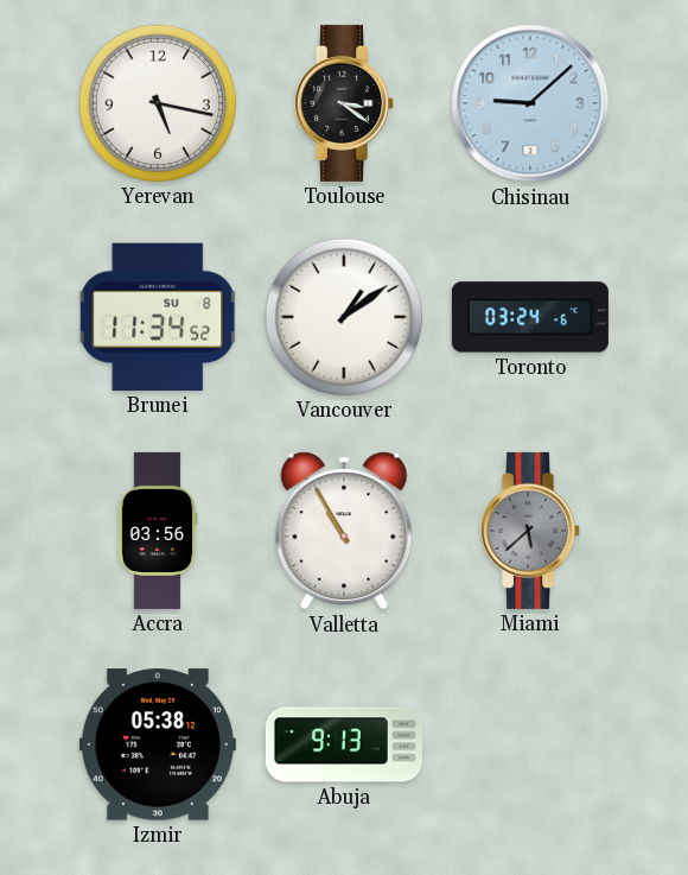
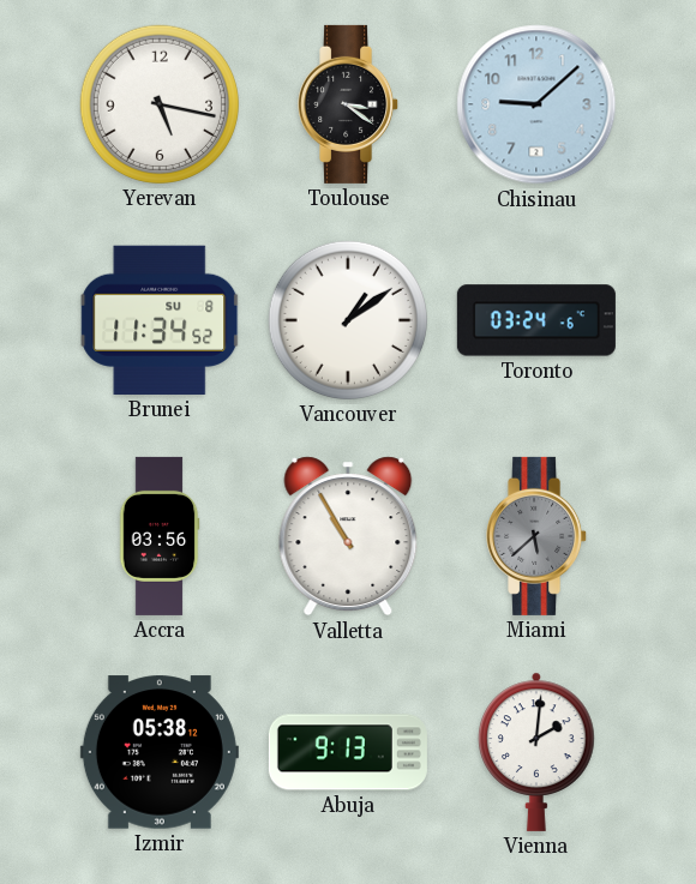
Vienna: none -> 2:01
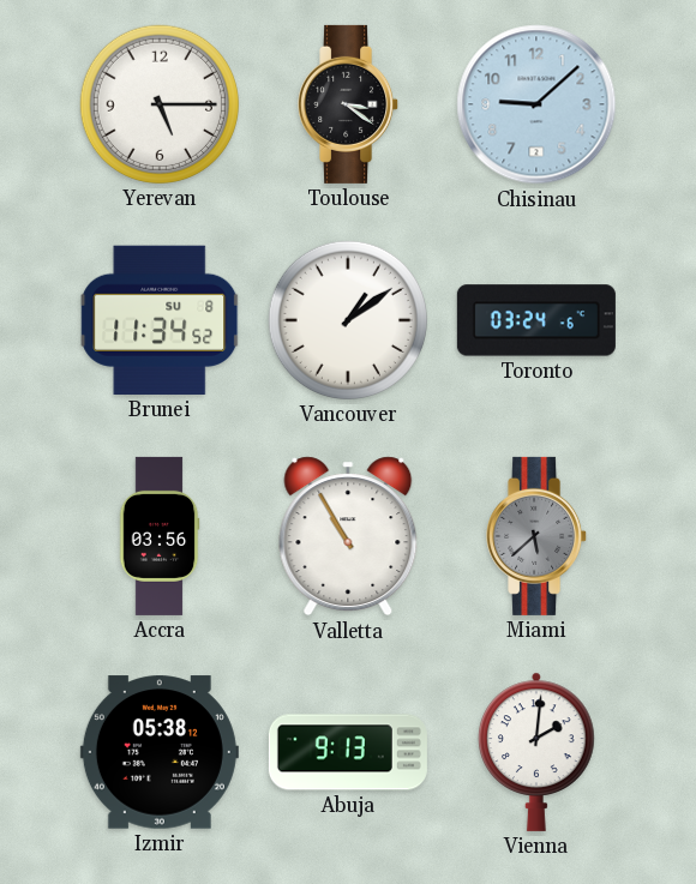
Yerevan: 5:17 -> 5:15
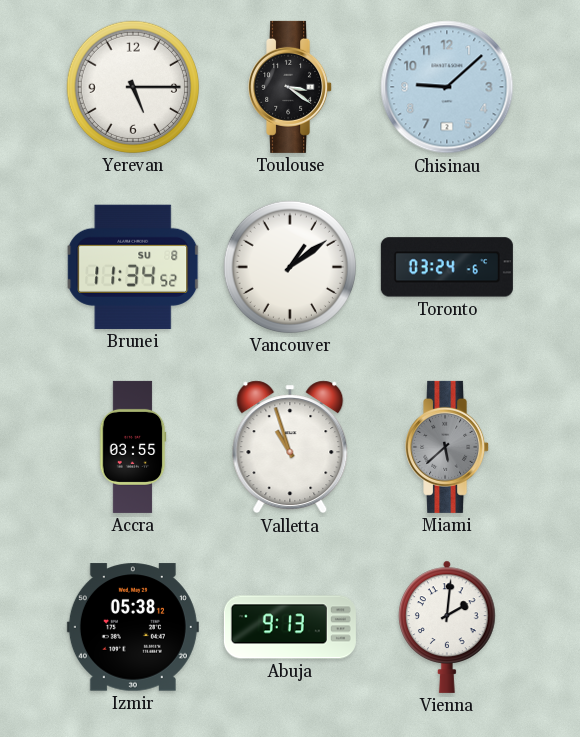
Accra: 03:56 -> 03:55
Valletta: 10:55 -> 10:57
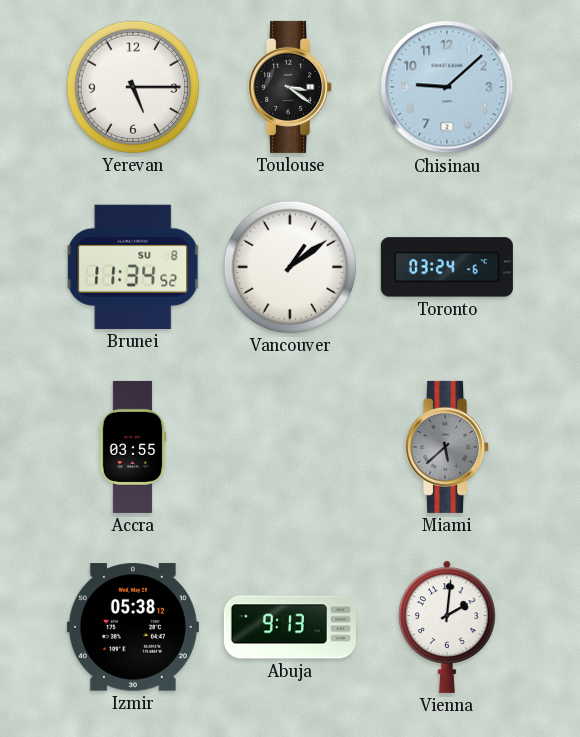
Valletta: 10:57 -> none
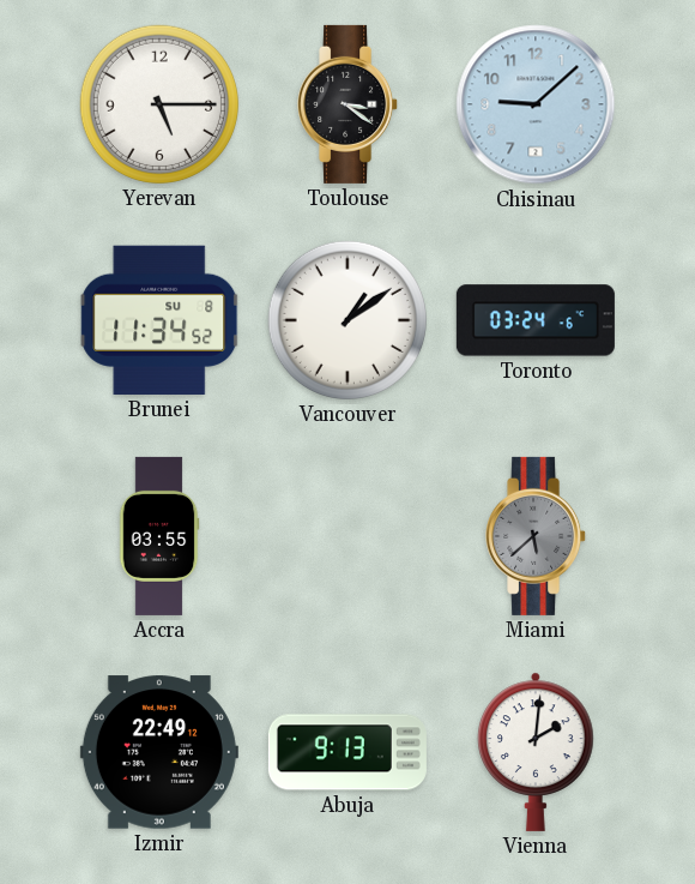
Izmir: 05:38 -> 22:49
